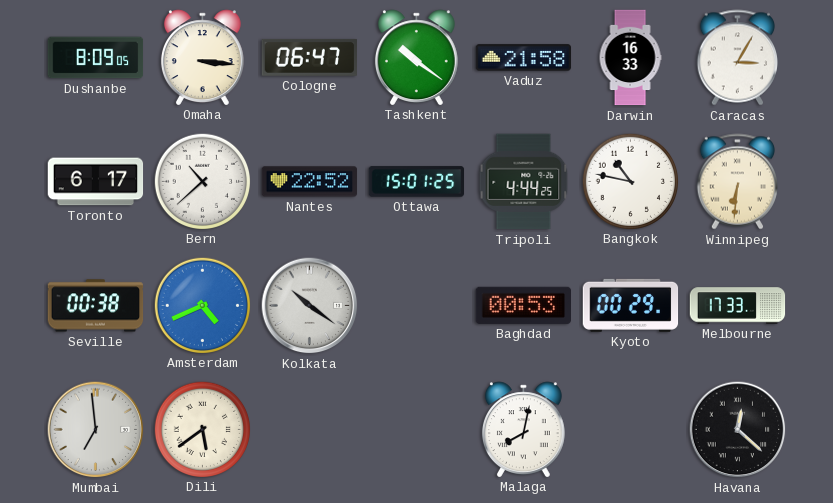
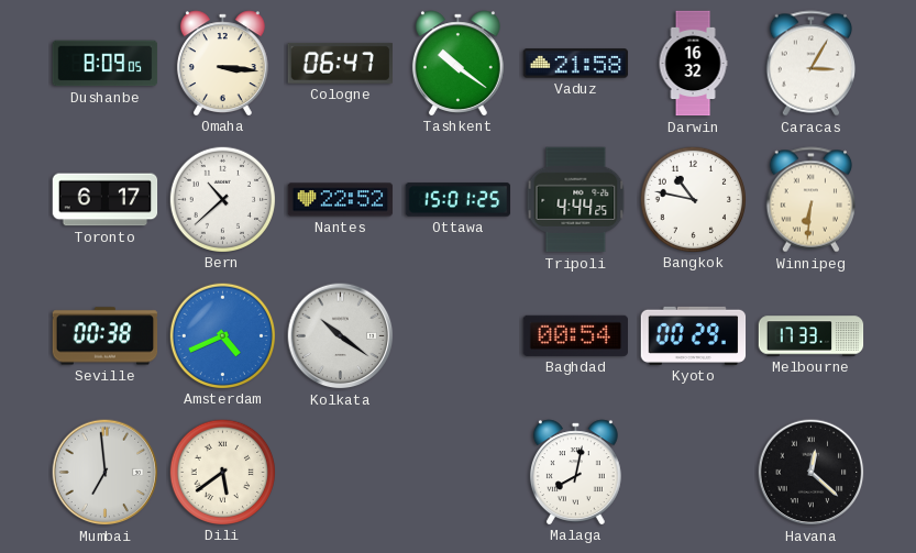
Darwin: 16:33 -> 16:32
Baghdad: 00:53 -> 00:54
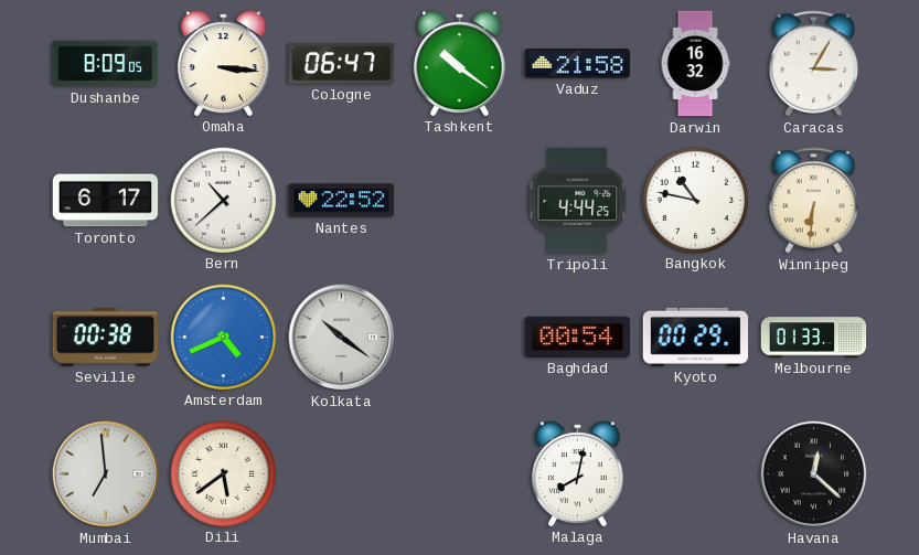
Ottawa: 15:01 -> none
Melbourne: 17:33 -> 01:33
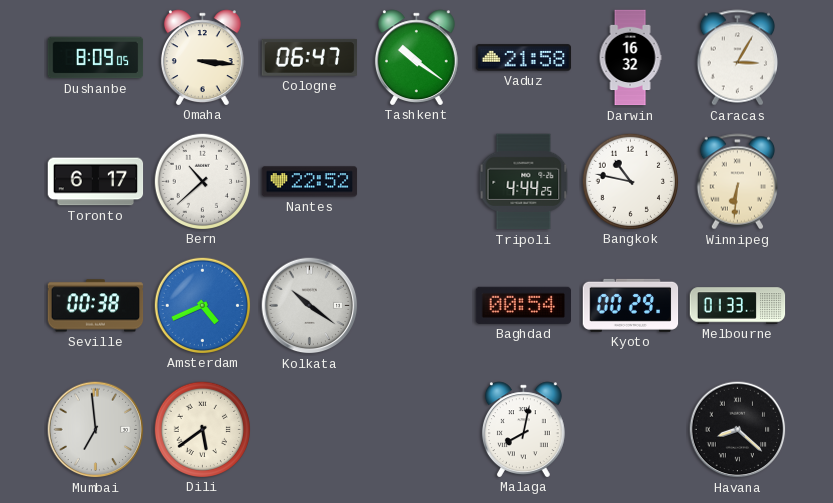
Havana: 12:22 -> 8:22
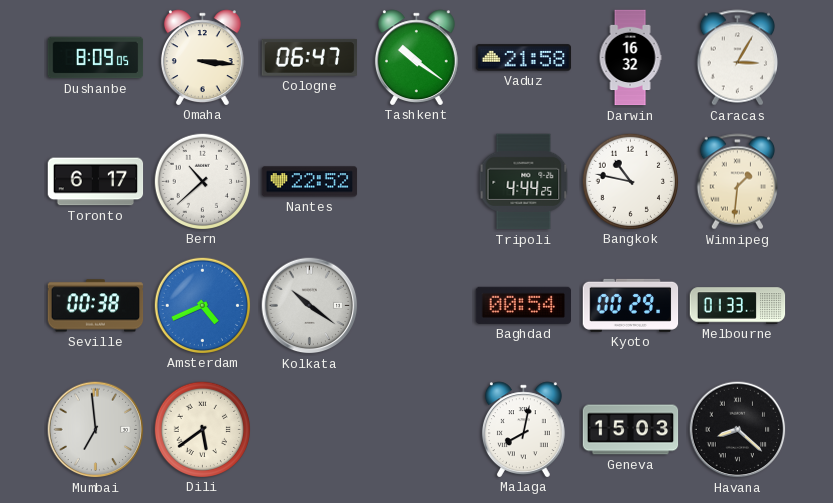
Winnipeg: 6:31 -> 1:31
Geneva: none -> 15:03
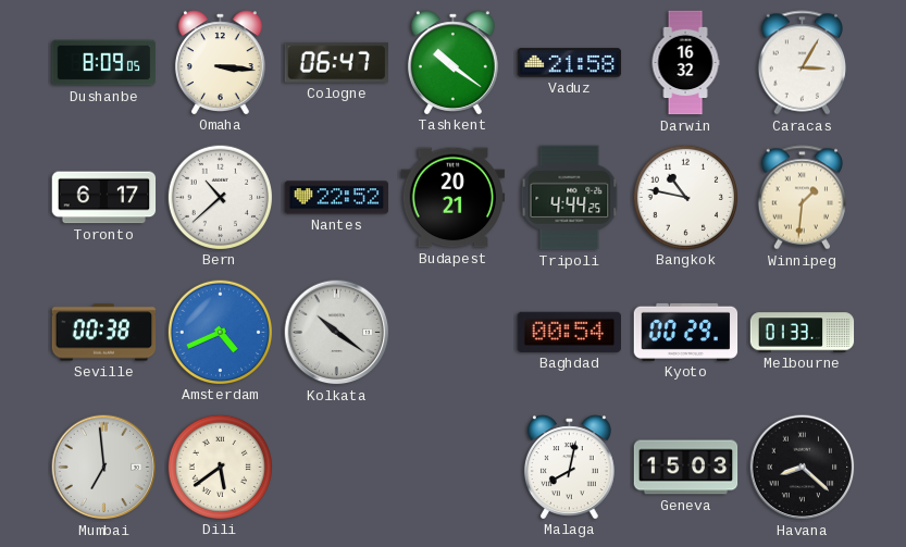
Budapest: none -> 20:21
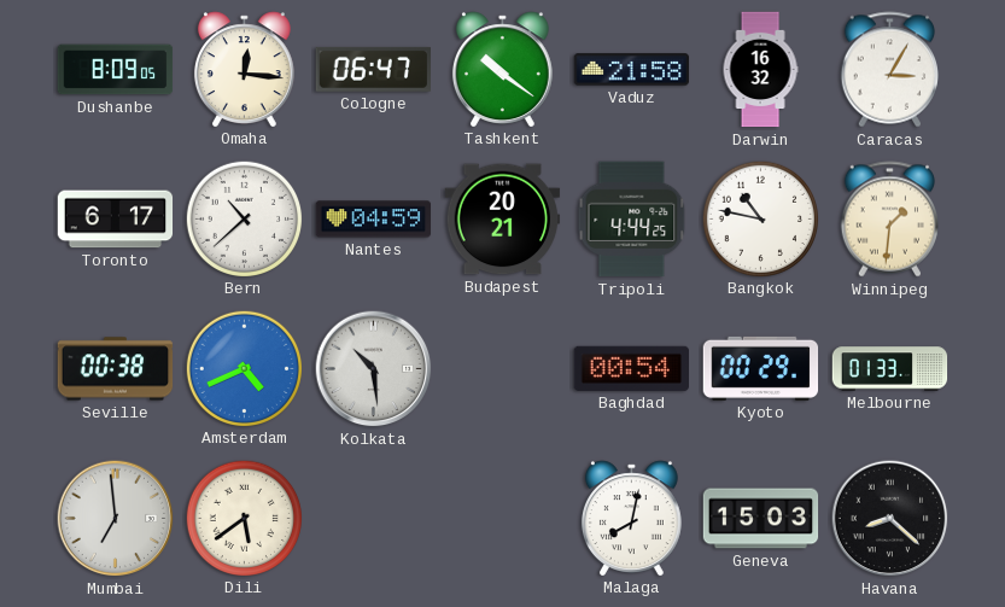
Omaha: 3:16 -> 12:16
Nantes: 22:52 -> 04:59
Kolkata: 10:21 -> 10:29
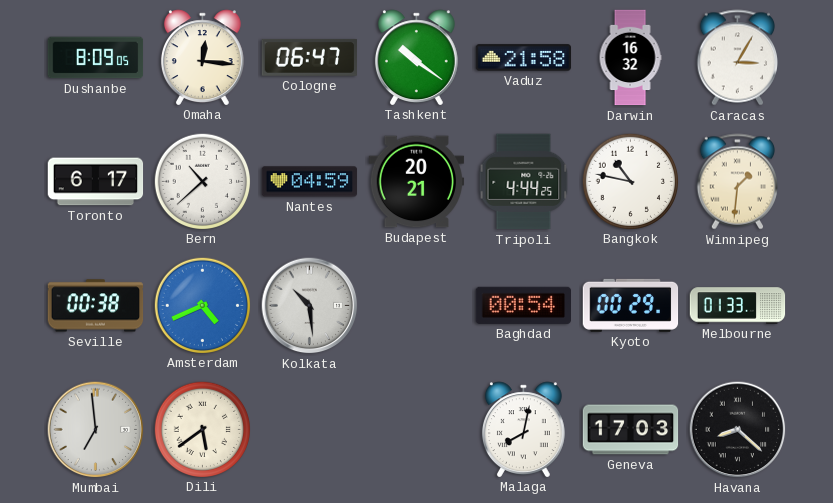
Geneva: 15:03 -> 17:03
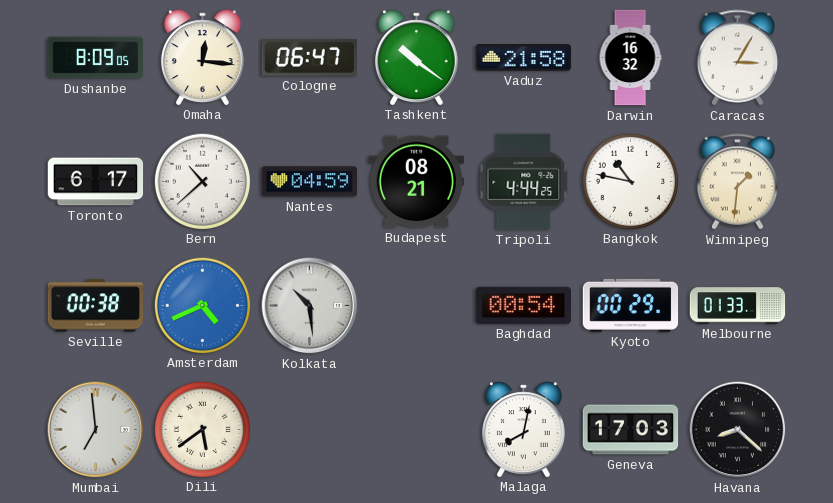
Budapest: 20:21 -> 08:21
